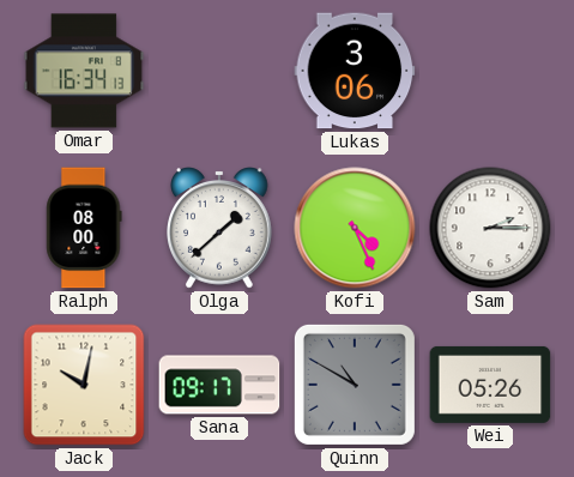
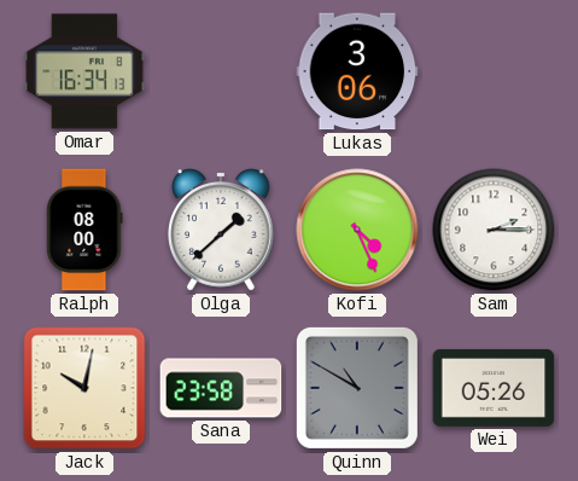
Sana: 09:17 -> 23:58
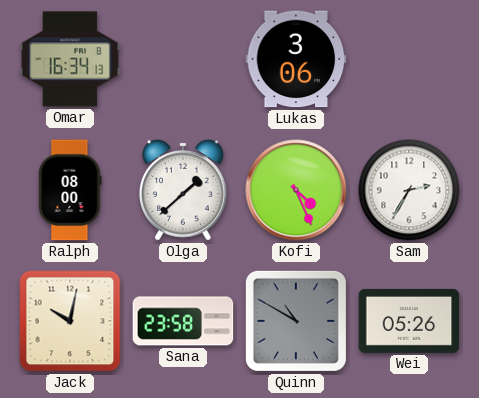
Sam: 2:15 -> 2:35
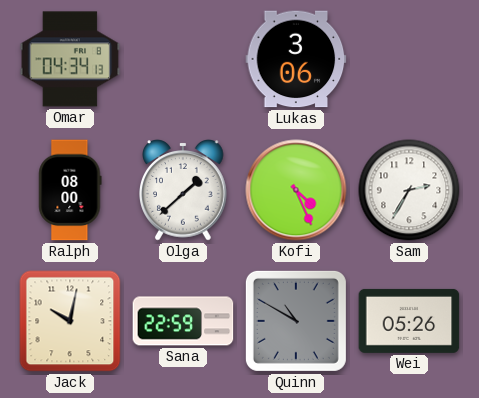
Omar: 16:34 -> 04:34
Sana: 23:58 -> 22:59
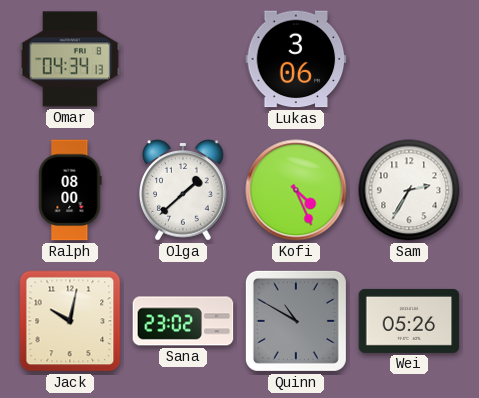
Sana: 22:59 -> 23:02
